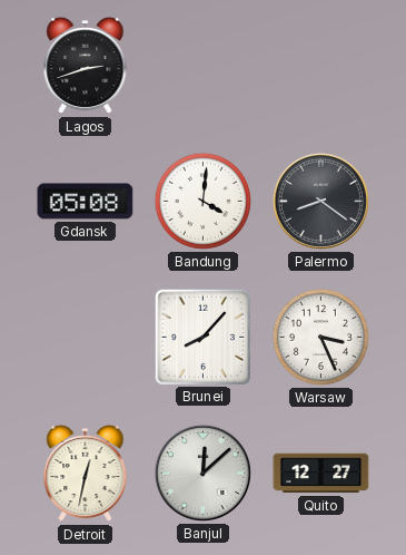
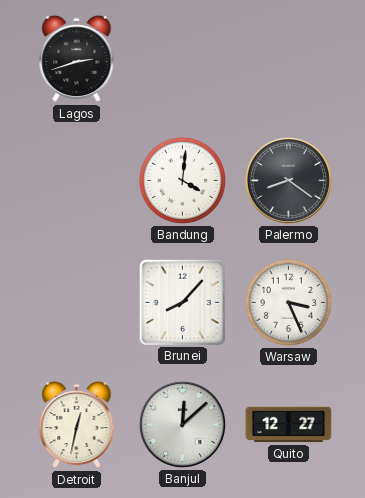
Gdansk: 05:08 -> none
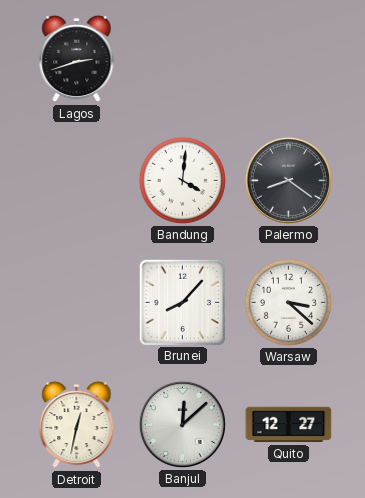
Warsaw: 3:26 -> 3:22
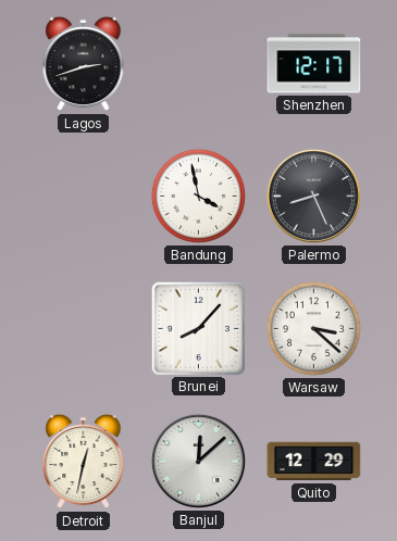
Shenzhen: none -> 12:17
Bandung: 4:01 -> 3:58
Palermo: 8:21 -> 8:26
Quito: 12:27 -> 12:29
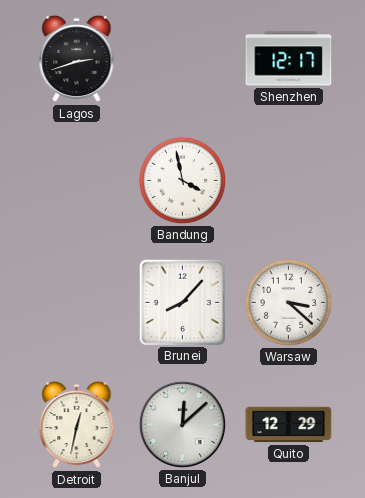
Palermo: 8:26 -> none
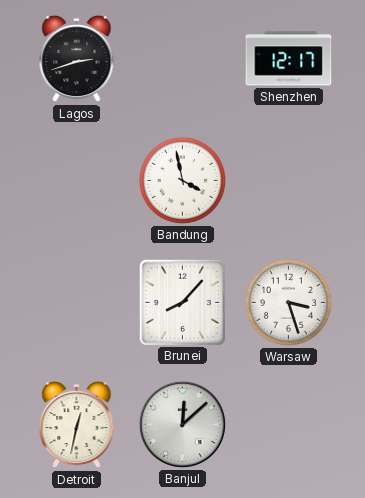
Warsaw: 3:22 -> 3:27
Quito: 12:29 -> none
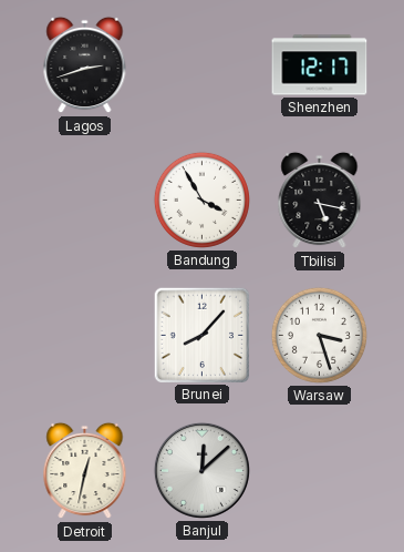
Bandung: 3:58 -> 3:55
Tbilisi: none -> 5:17
